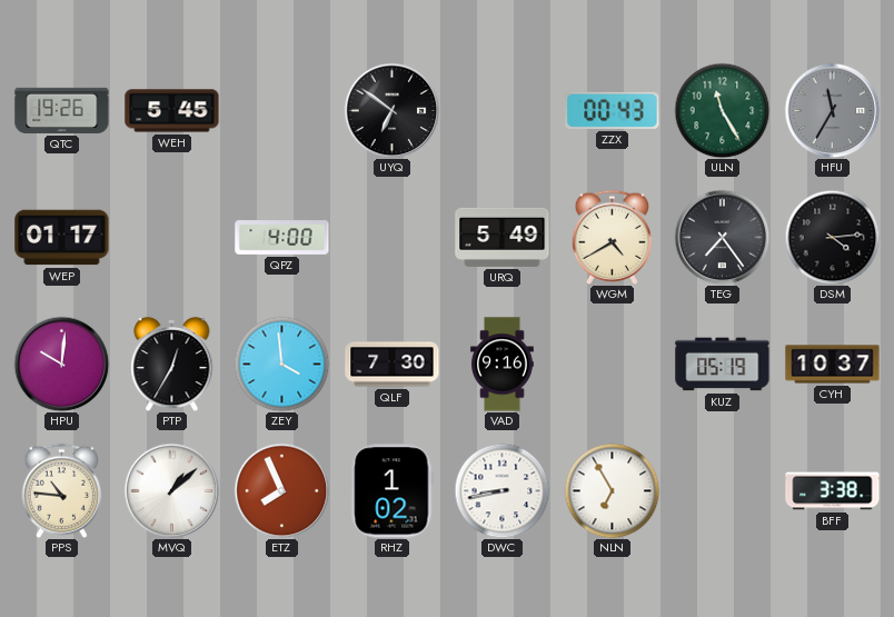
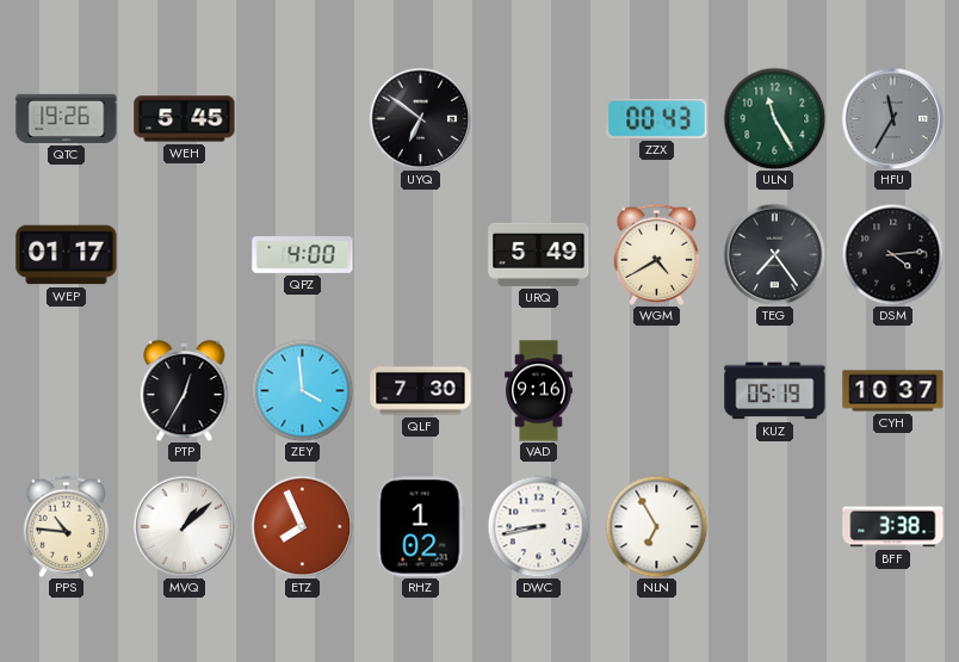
HPU: 10:01 -> none
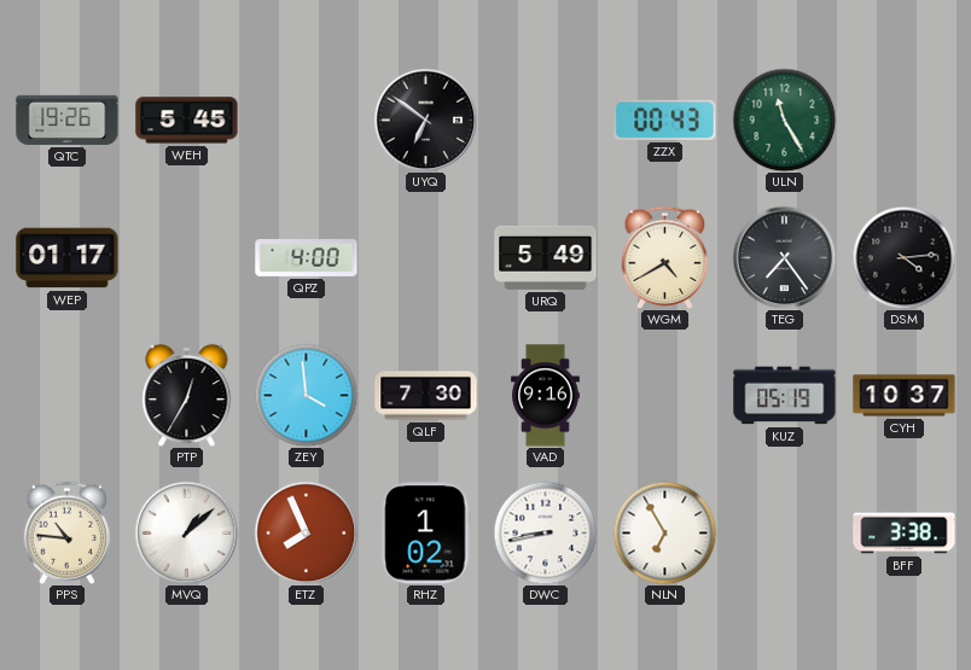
HFU: 11:35 -> none
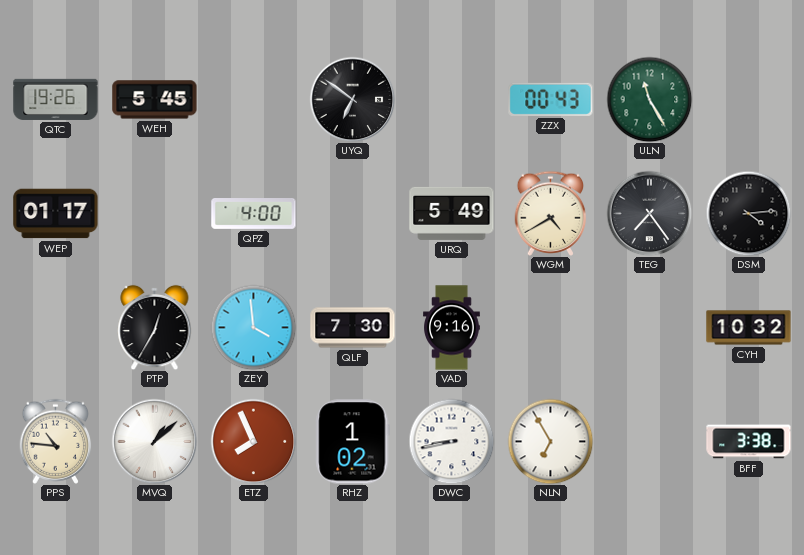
KUZ: 05:19 -> none
CYH: 10:37 -> 10:32
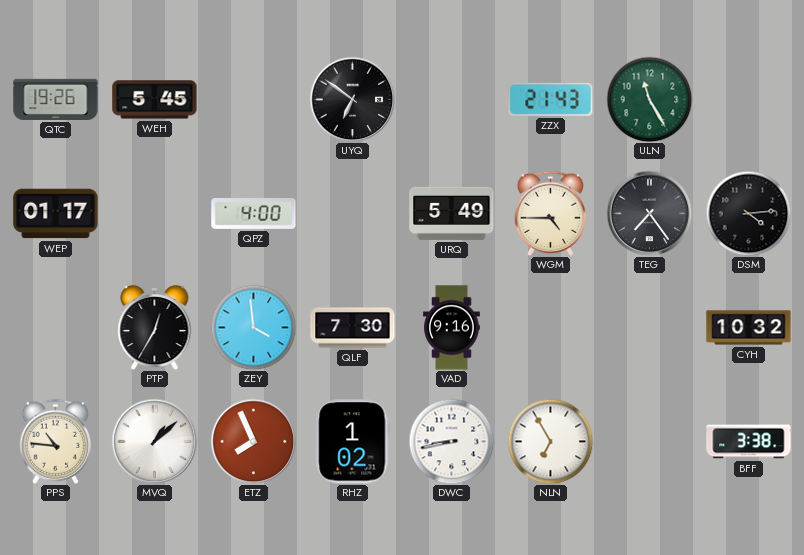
ZZX: 00:43 -> 21:43
WGM: 4:40 -> 4:45
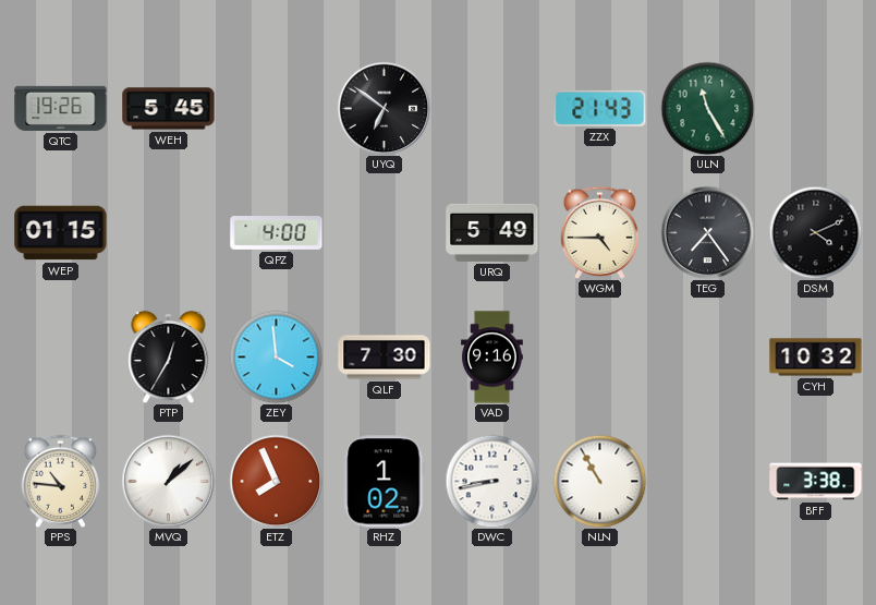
WEP: 01:17 -> 01:15
DSM: 4:14 -> 4:11
NLN: 6:55 -> 10:55
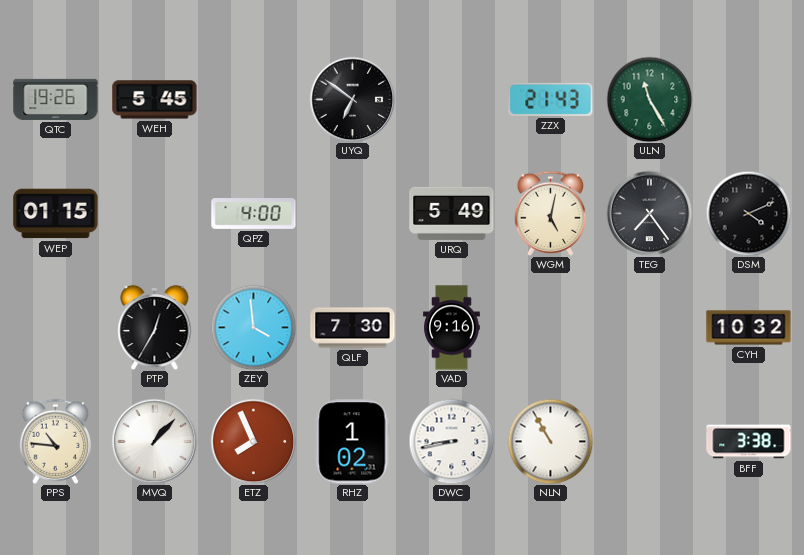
WGM: 4:45 -> 5:02
MVQ: 1:08 -> 1:07
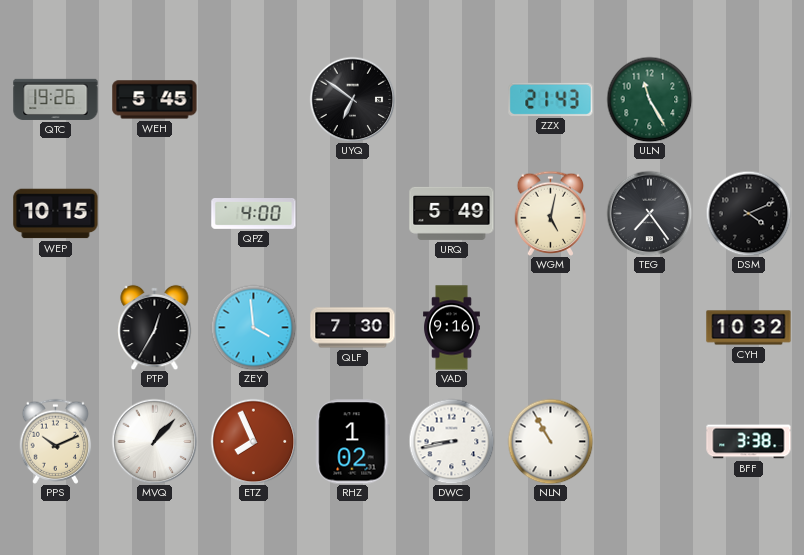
WEP: 01:15 -> 10:15
PPS: 10:46 -> 10:11
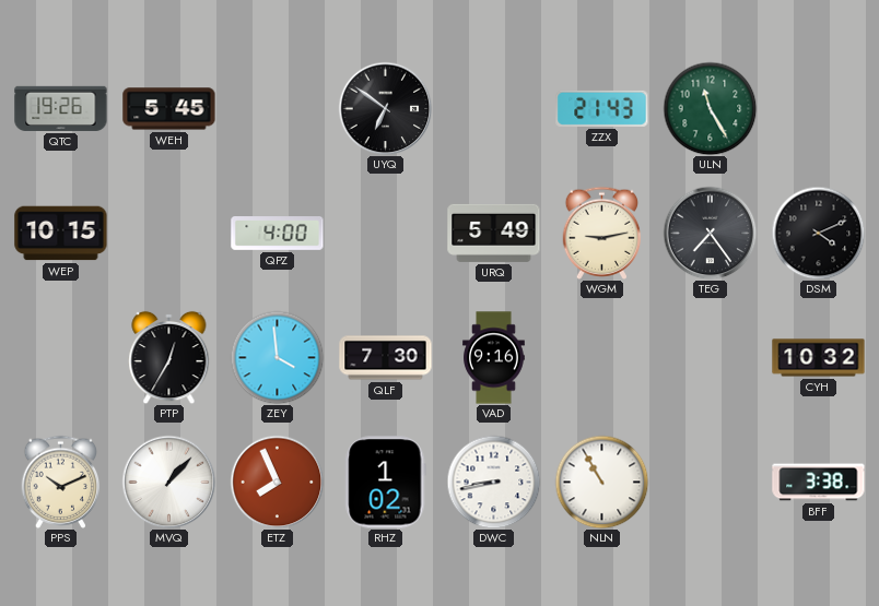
WGM: 5:02 -> 9:13
